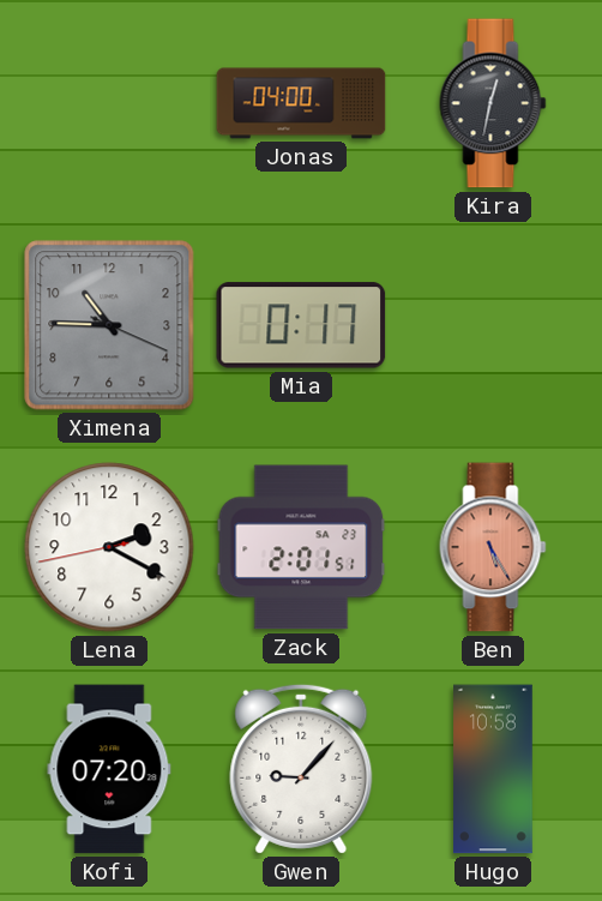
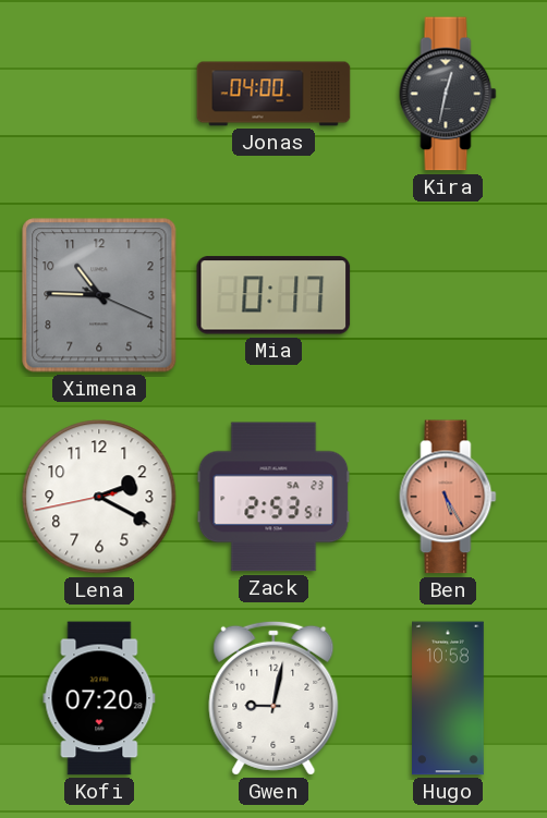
Zack: 2:01 -> 2:53
Gwen: 9:07 -> 9:02
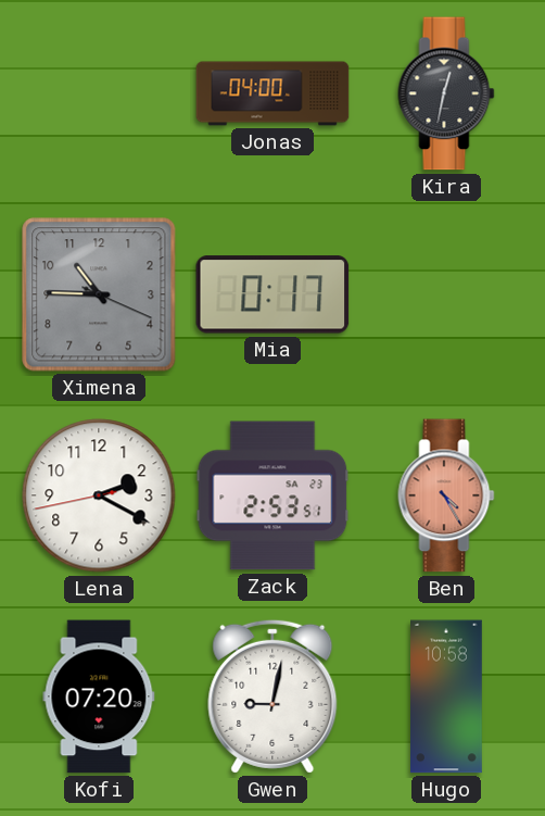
Ben: 5:25 -> 4:25
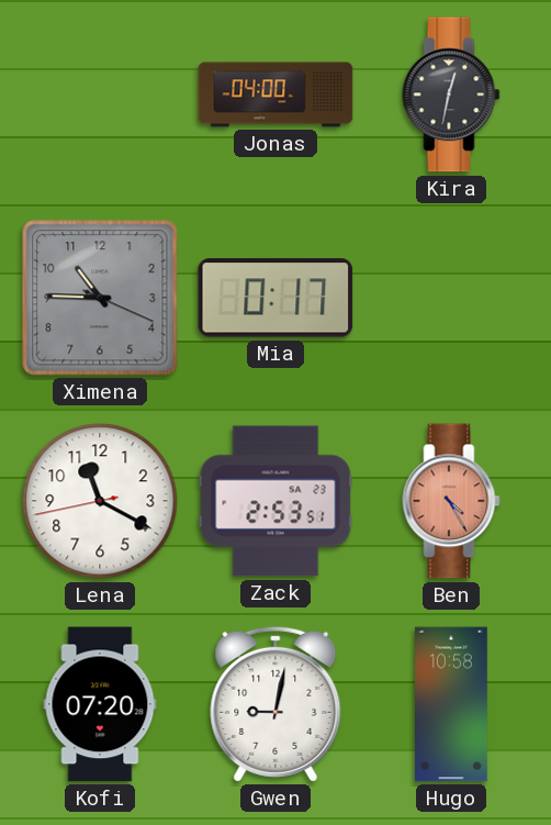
Lena: 2:19 -> 11:19
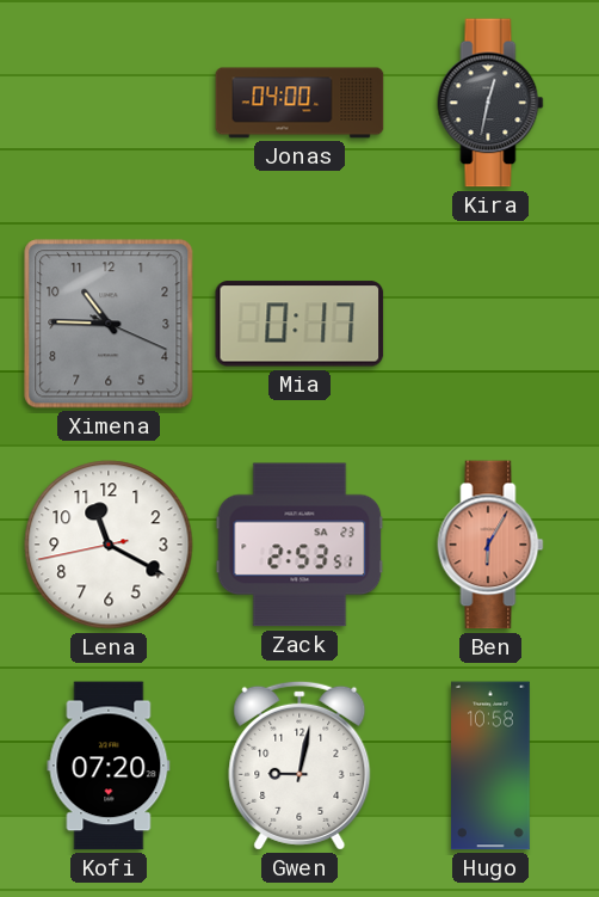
Ben: 4:25 -> 6:05
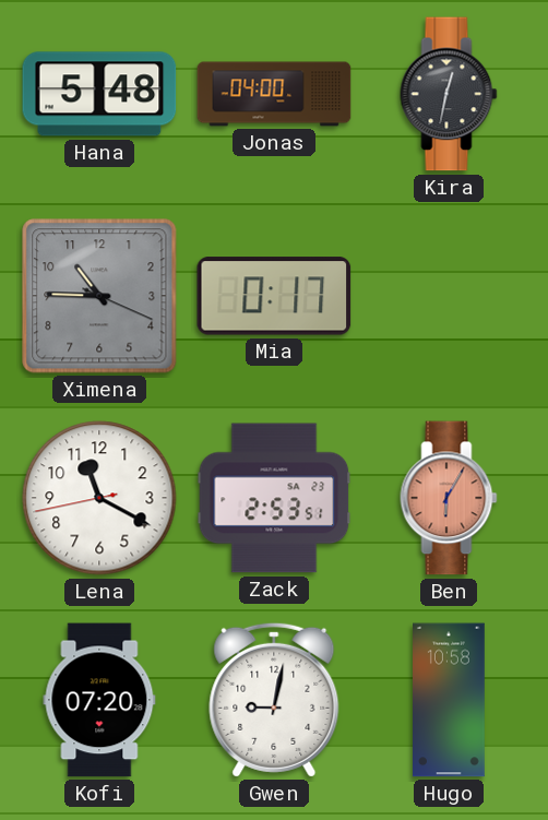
Hana: none -> 5:48
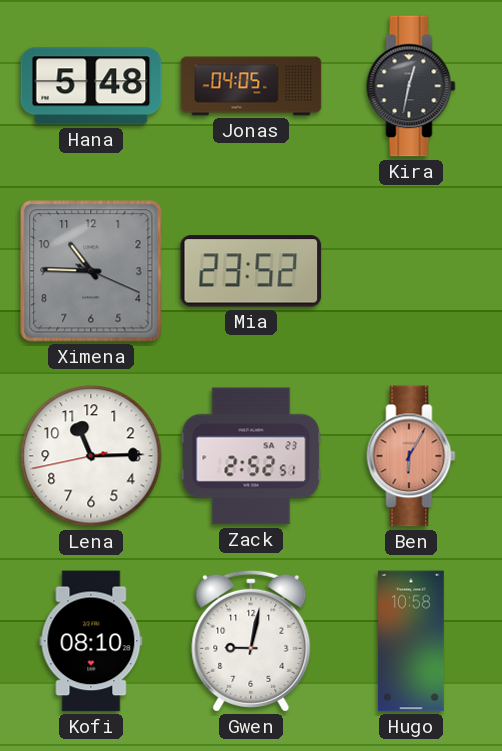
Jonas: 04:00 -> 04:05
Mia: 0:17 -> 23:52
Lena: 11:19 -> 11:14
Zack: 2:53 -> 2:52
Kofi: 07:20 -> 08:10
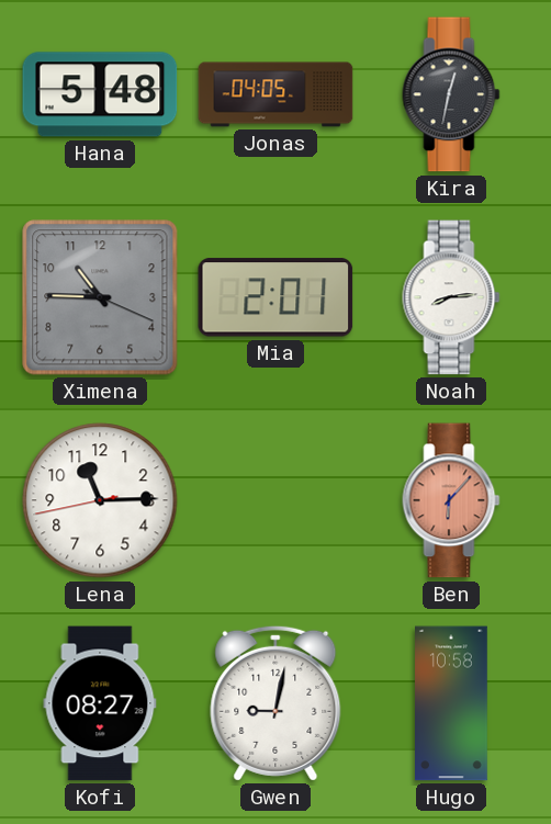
Mia: 23:52 -> 2:01
Noah: none -> 8:14
Zack: 2:52 -> none
Ben: 6:05 -> 6:07
Kofi: 08:10 -> 08:27
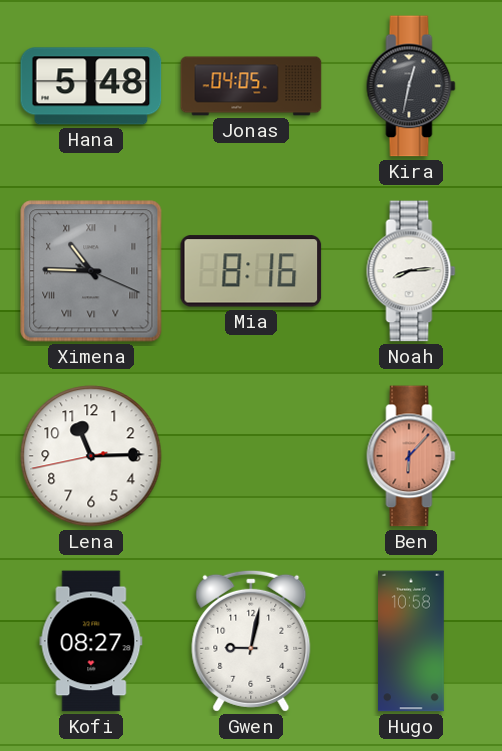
Ximena numerals: Arabic -> Roman
Mia: 2:01 -> 8:16
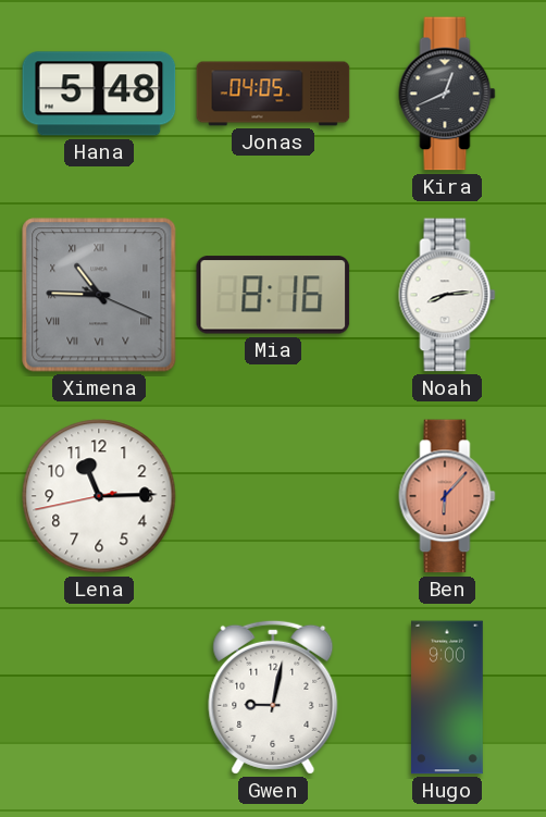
Kira: 12:32 -> 12:41
Kofi: 08:27 -> none
Hugo: 10:58 -> 9:00
